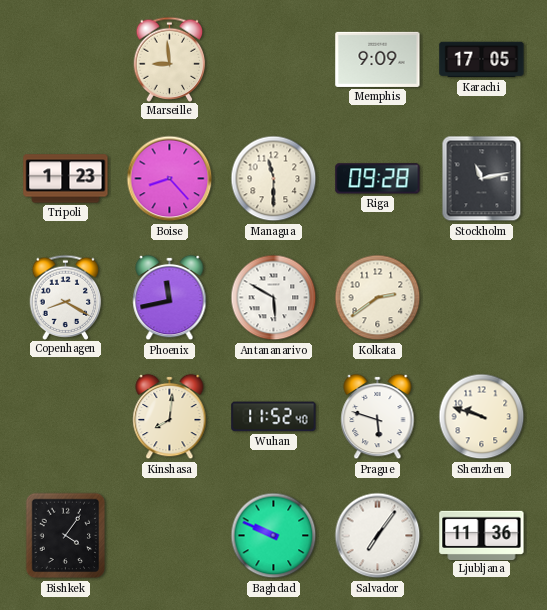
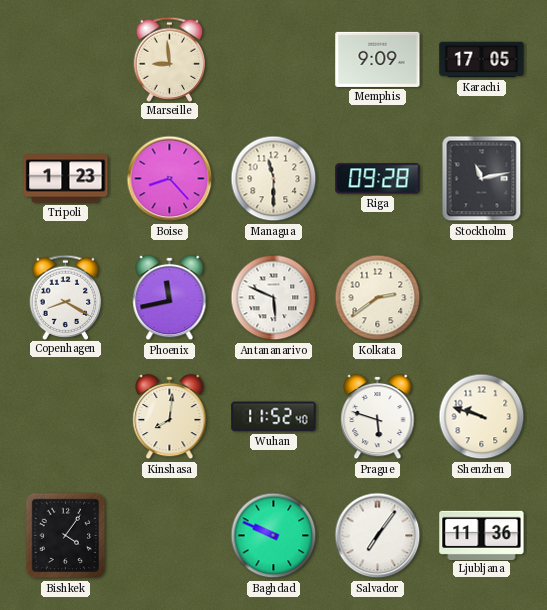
Antananarivo: 5:50 -> 5:49
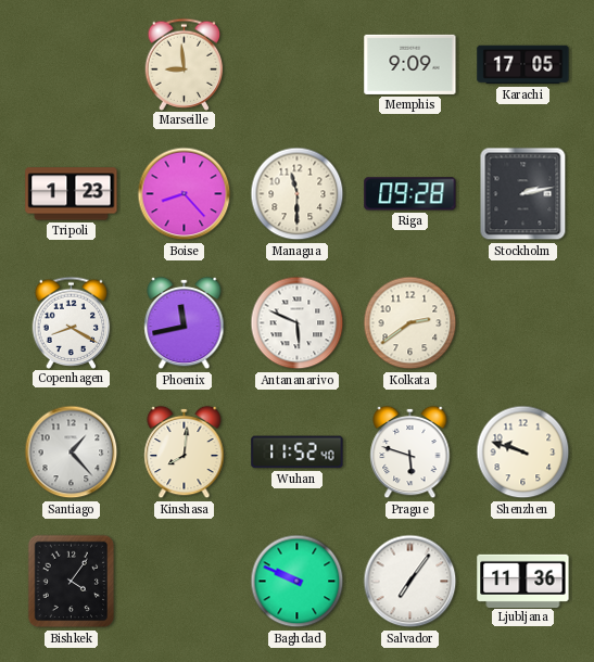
Stockholm: 11:13 -> 2:13
Santiago: none -> 1:23
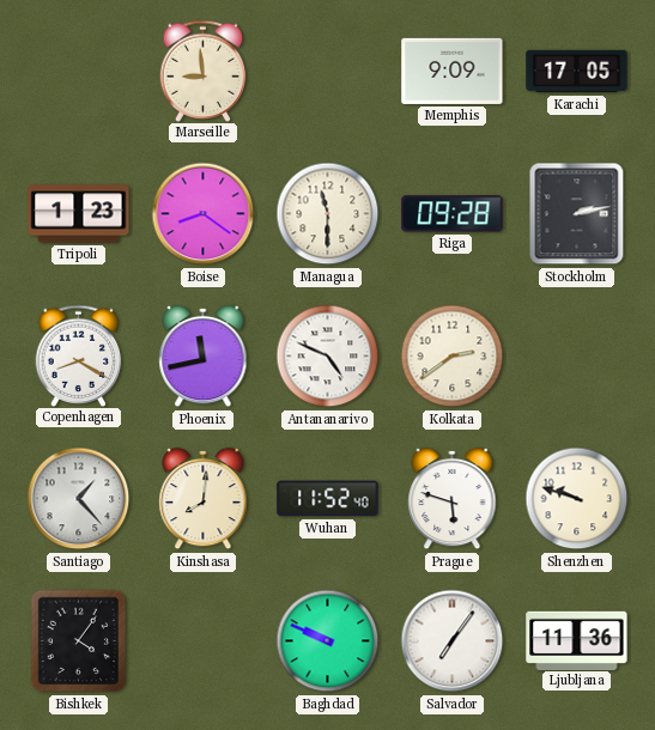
Boise: 8:23 -> 8:21
Antananarivo: 5:49 -> 4:49
